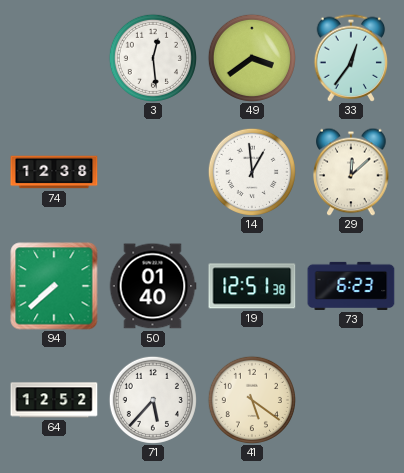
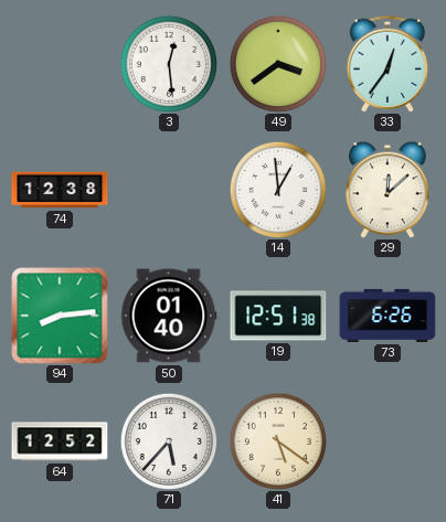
94: 7:38 -> 8:14
73: 6:23 -> 6:26
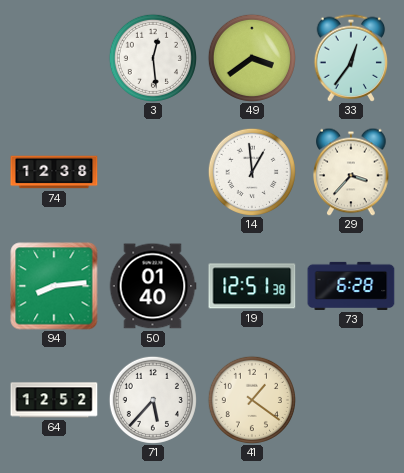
29: 12:08 -> 3:37
73: 6:26 -> 6:28
41: 5:21 -> 1:21
